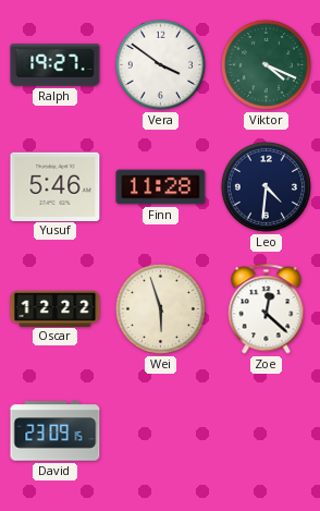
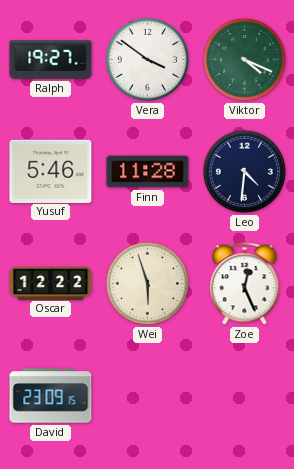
Zoe: 12:22 -> 12:26
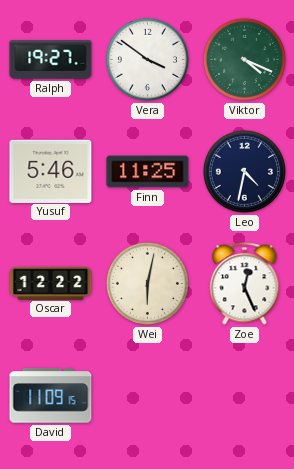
Finn: 11:28 -> 11:25
Leo: 4:31 -> 4:32
Wei: 5:57 -> 6:02
David: 23:09 -> 11:09
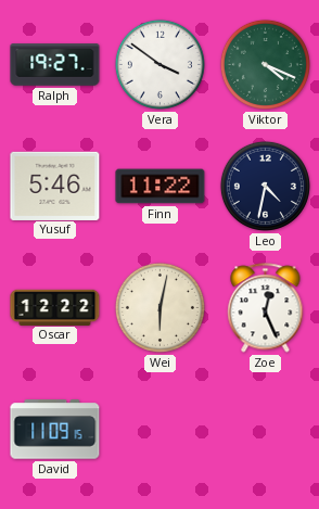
Finn: 11:25 -> 11:22
